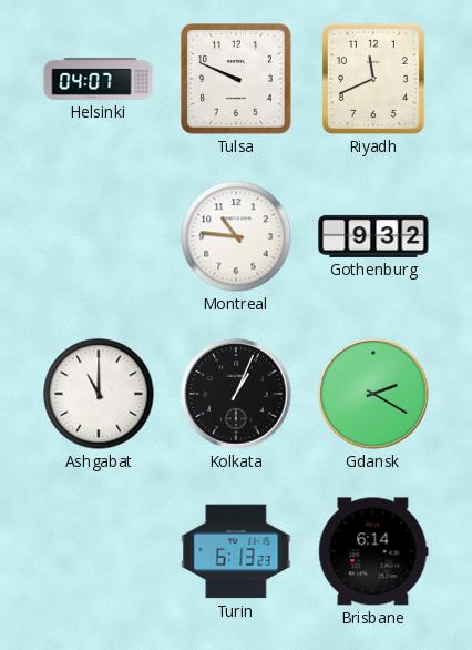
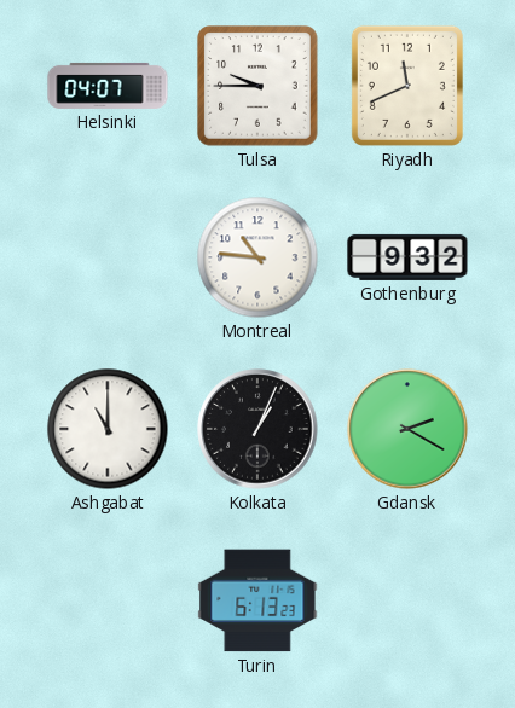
Tulsa: 9:49 -> 9:45
Brisbane: 6:14 -> none
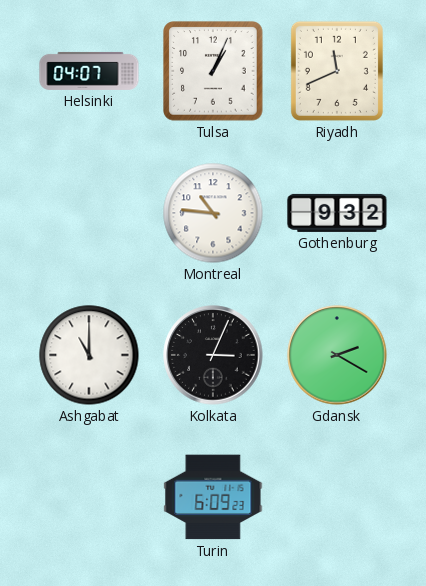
Tulsa: 9:45 -> 1:04
Kolkata: 1:04 -> 3:04
Turin: 6:13 -> 6:09
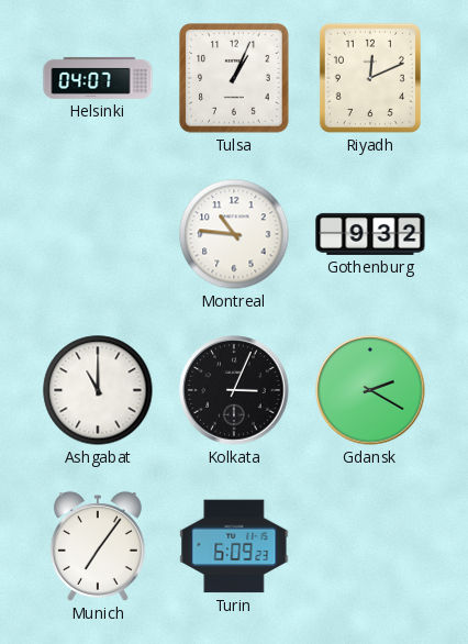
Riyadh: 11:41 -> 12:11
Munich: none -> 7:06
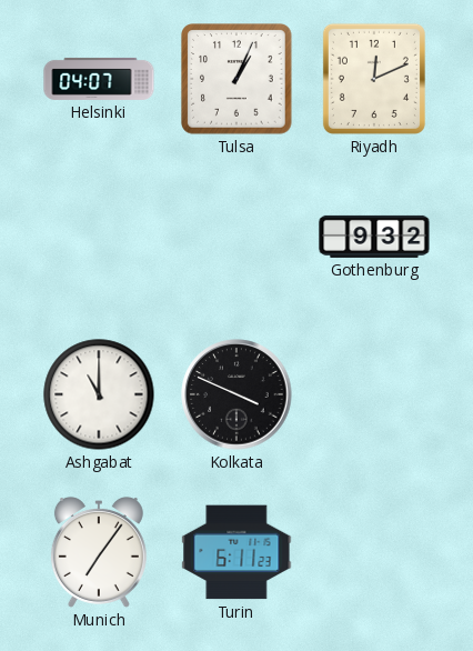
Montreal: 10:46 -> none
Kolkata: 3:04 -> 3:49
Gdansk: 2:20 -> none
Turin: 6:09 -> 6:11
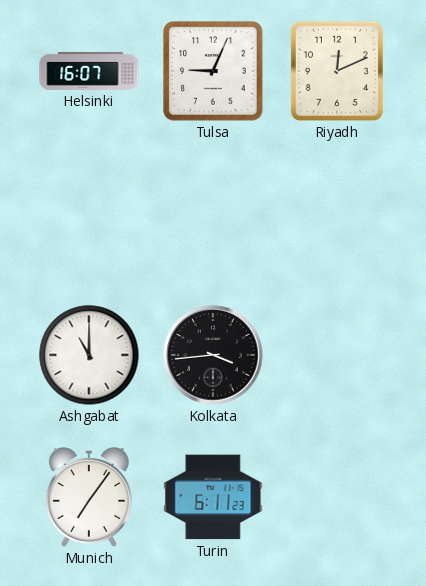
Helsinki: 04:07 -> 16:07
Tulsa: 1:04 -> 9:04
Gothenburg: 9:32 -> none
Kolkata: 3:49 -> 3:44
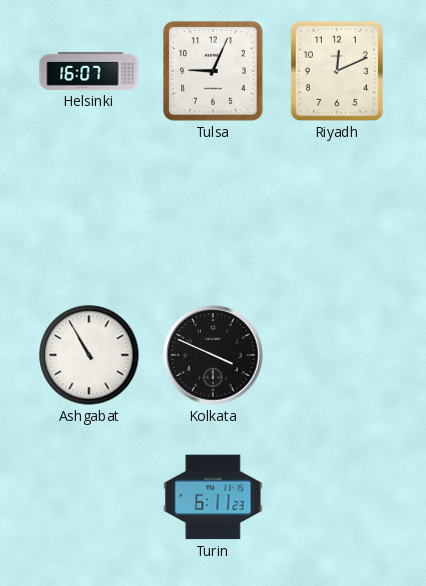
Ashgabat: 11:00 -> 10:55
Kolkata: 3:44 -> 3:49
Munich: 7:06 -> none
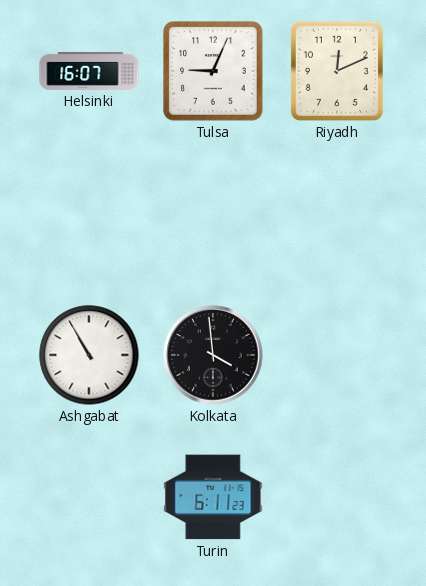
Kolkata: 3:49 -> 3:59
